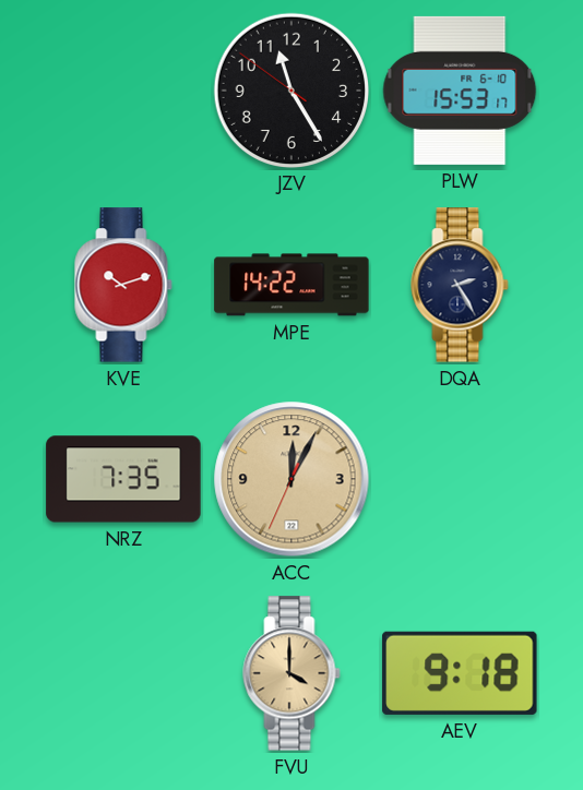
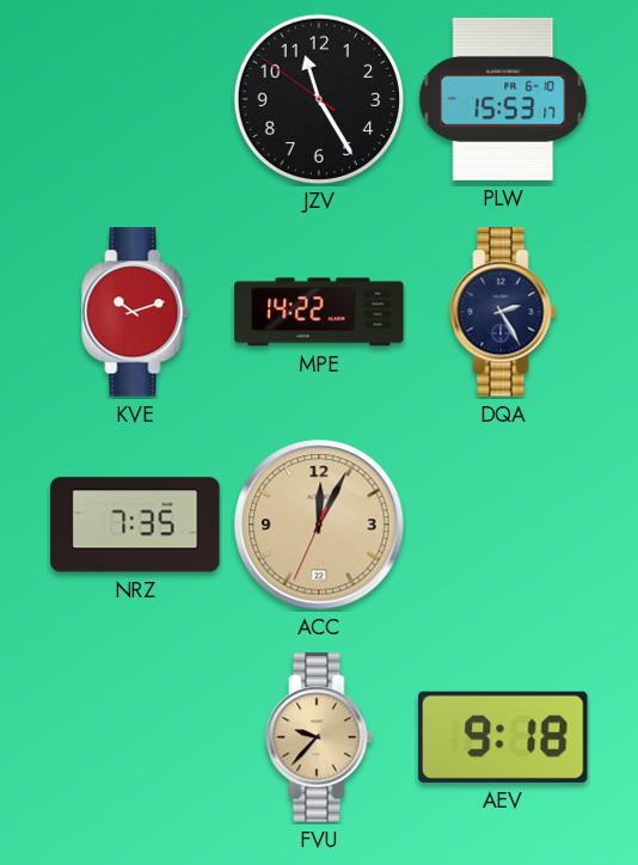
FVU: 4:00 -> 9:37
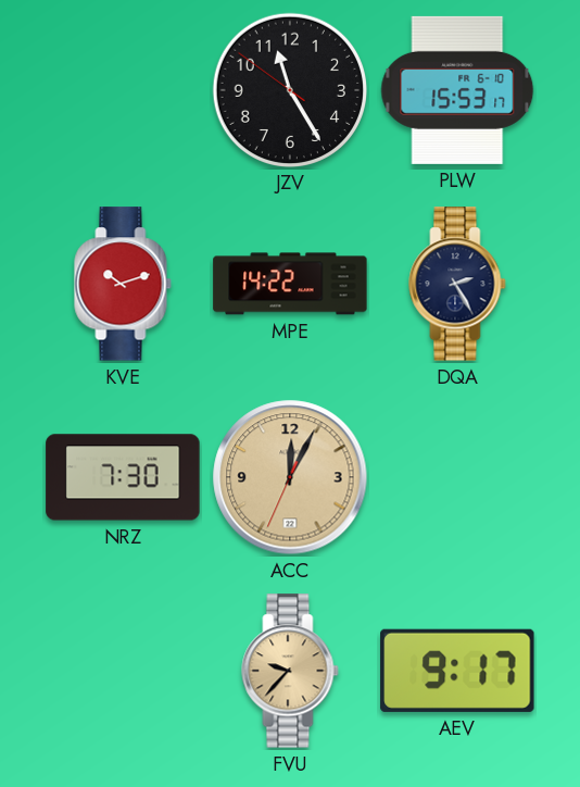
NRZ: 7:35 -> 7:30
AEV: 9:18 -> 9:17
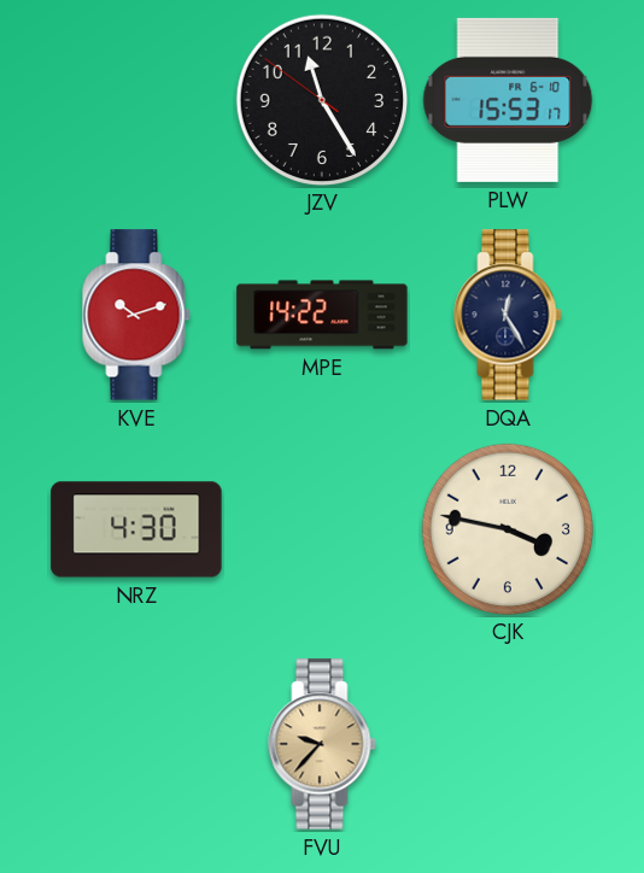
DQA: 2:25 -> 12:25
NRZ: 7:30 -> 4:30
ACC: 12:04 -> none
CJK: none -> 3:47
AEV: 9:17 -> none
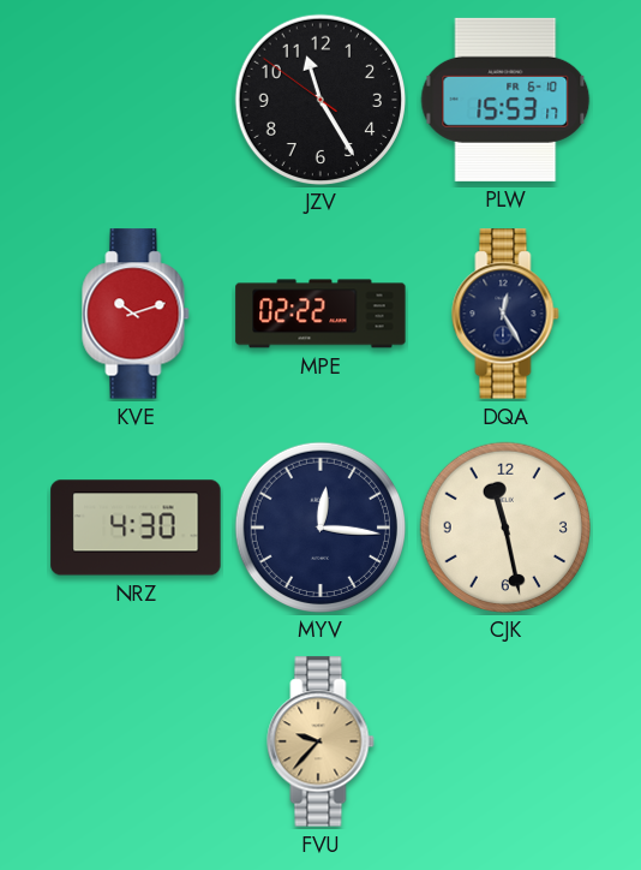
MPE: 14:22 -> 02:22
MYV: none -> 12:16
CJK: 3:47 -> 11:28
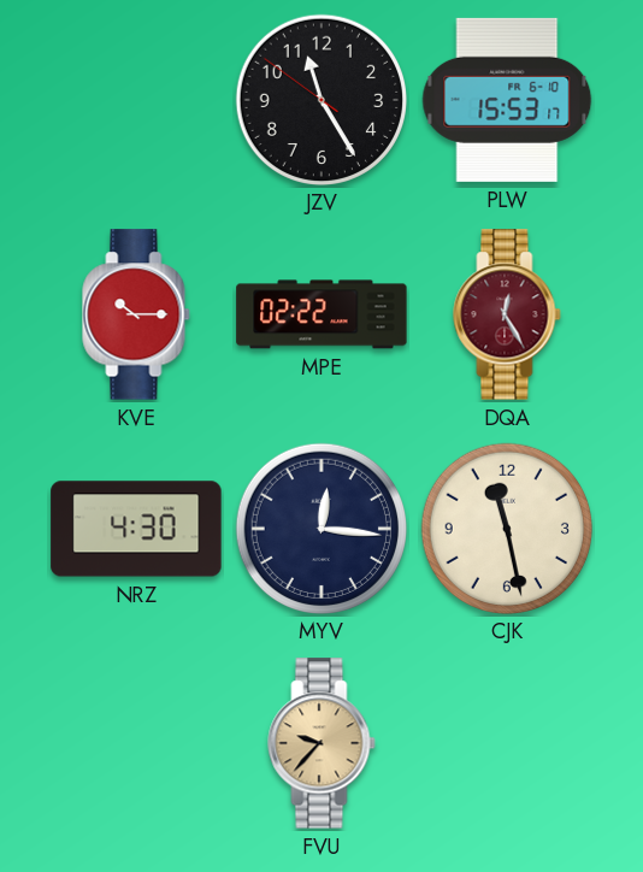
KVE: 10:12 -> 10:15
DQA dial: navy -> burgundy
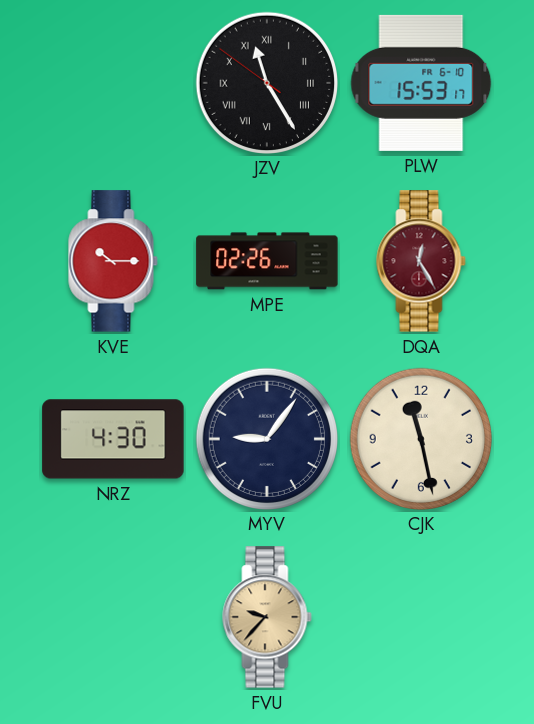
JZV numerals: Arabic -> Roman
MPE: 02:22 -> 02:26
MYV: 12:16 -> 9:06
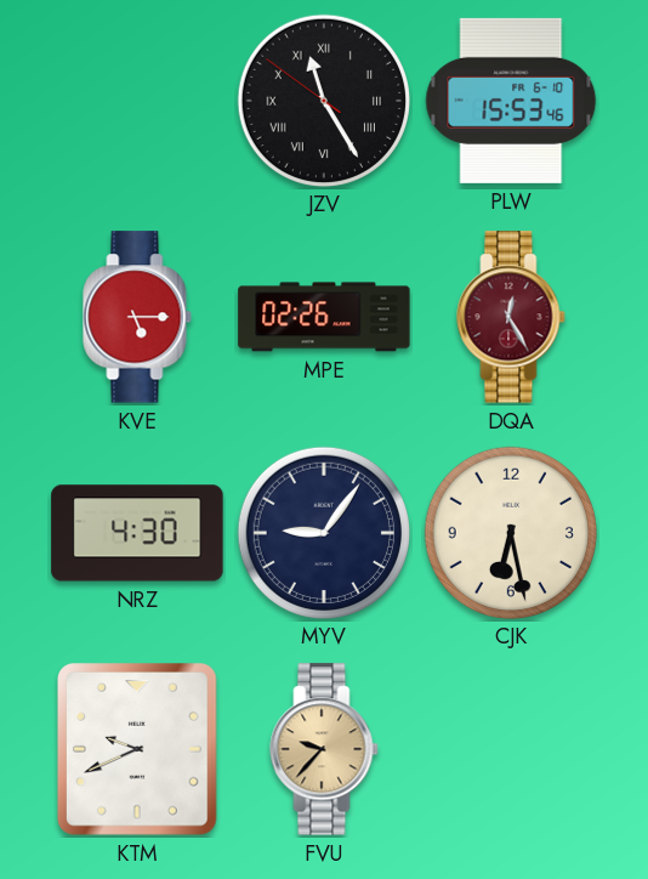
PLW: 15:53:17 -> 15:53:46
KVE: 10:15 -> 5:15
CJK: 11:28 -> 6:28
KTM: none -> 9:41
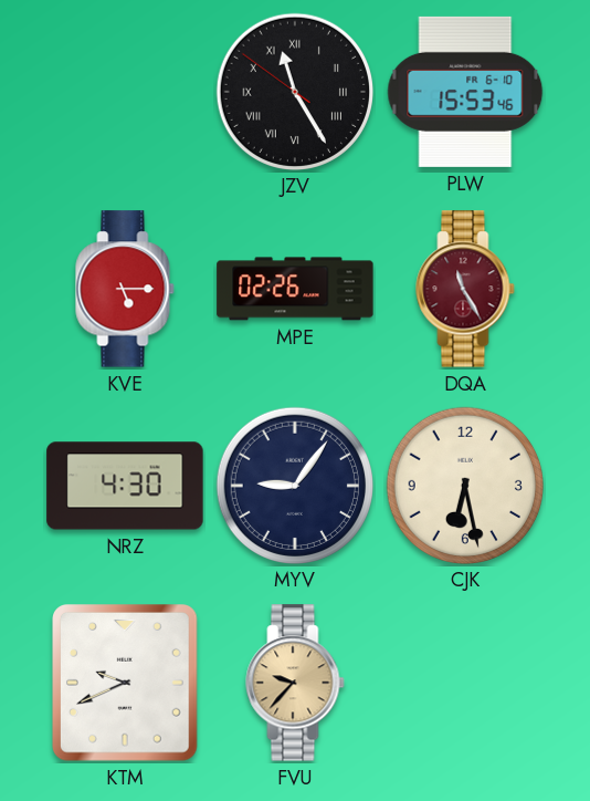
DQA: 12:25 -> 11:25
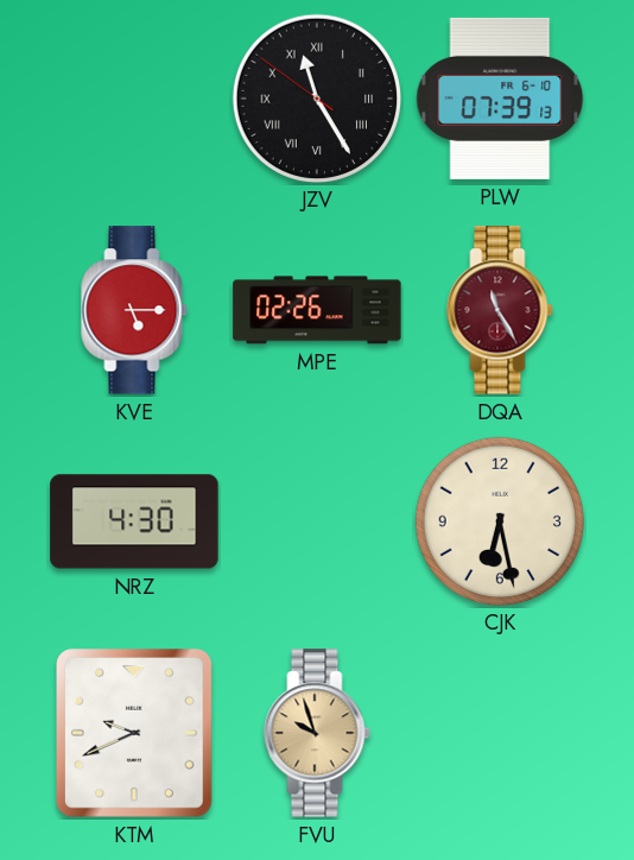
PLW: 15:53 -> 07:39
MYV: 9:06 -> none
FVU: 9:37 -> 9:57
